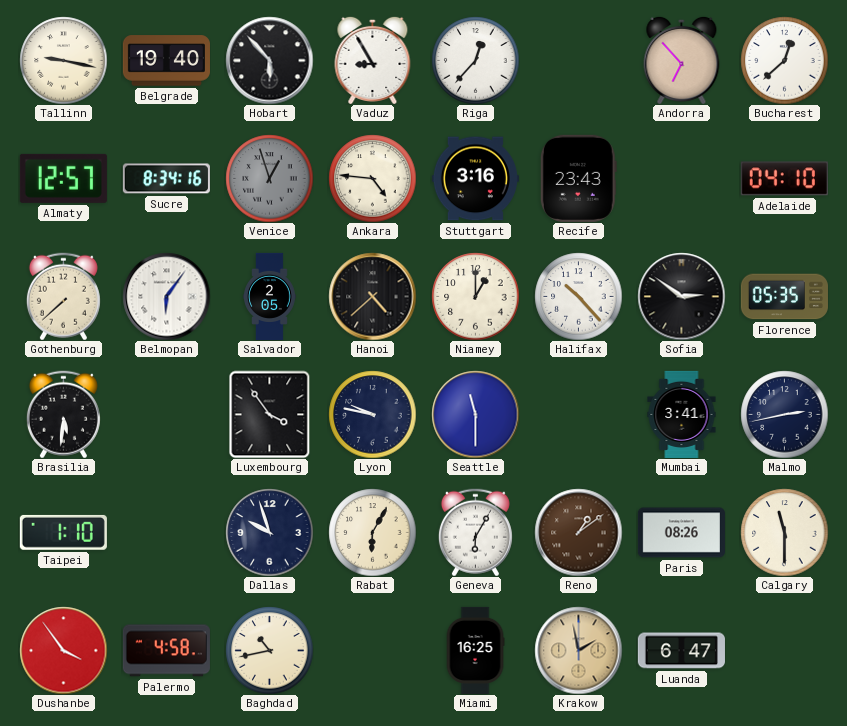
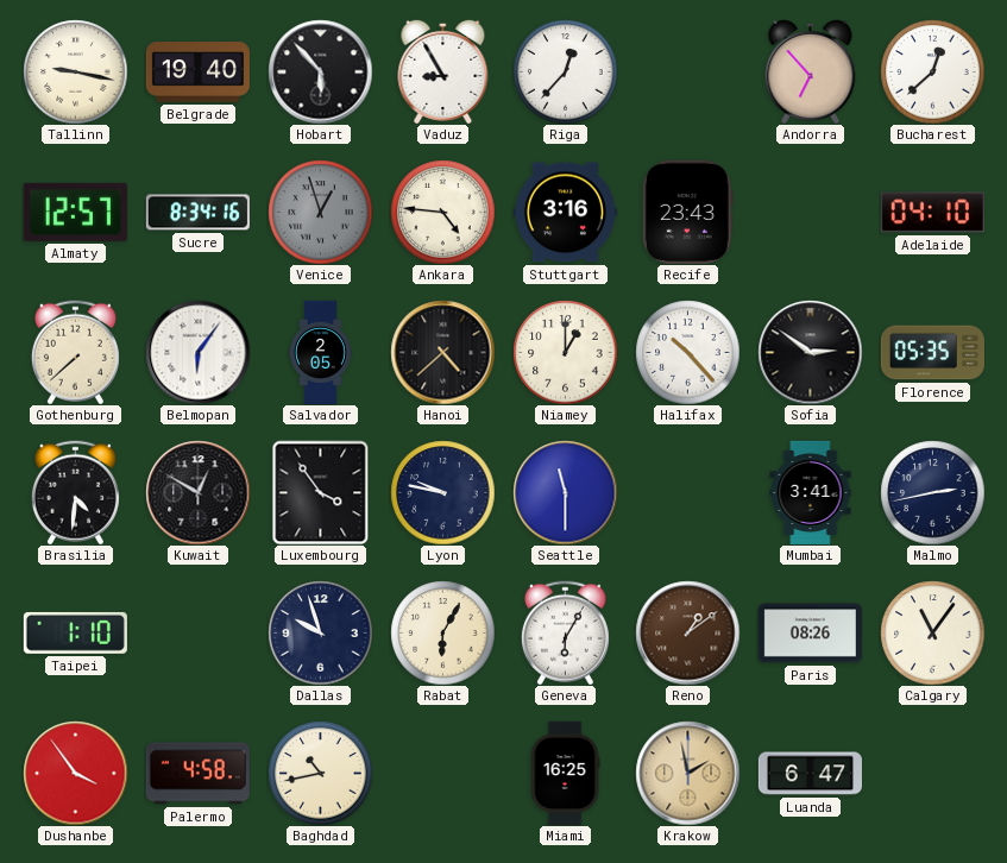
Brasilia: 5:31 -> 4:31
Kuwait: none -> 12:50
Calgary: 11:30 -> 11:06
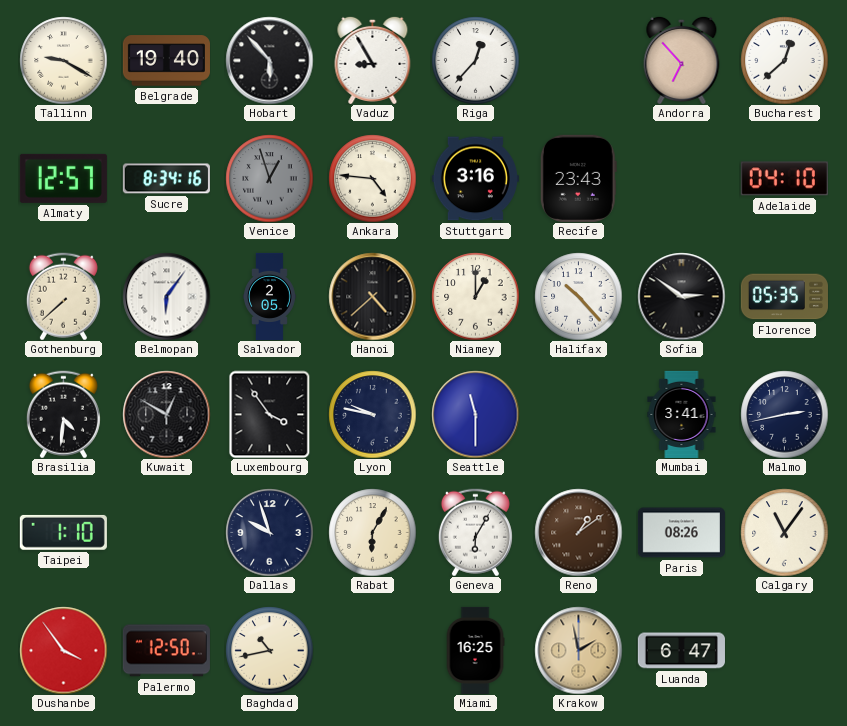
Tallinn: 9:17 -> 9:20
Palermo: 4:58 -> 12:50
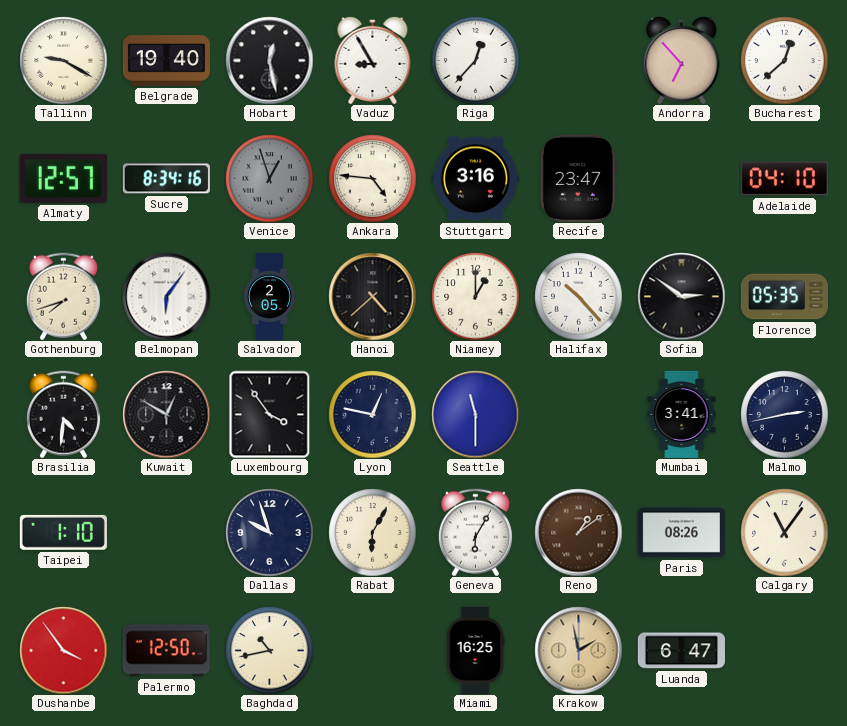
Hobart: 5:53 -> 12:28
Recife: 23:43 -> 23:47
Gothenburg: 7:38 -> 7:42
Lyon: 9:47 -> 12:47
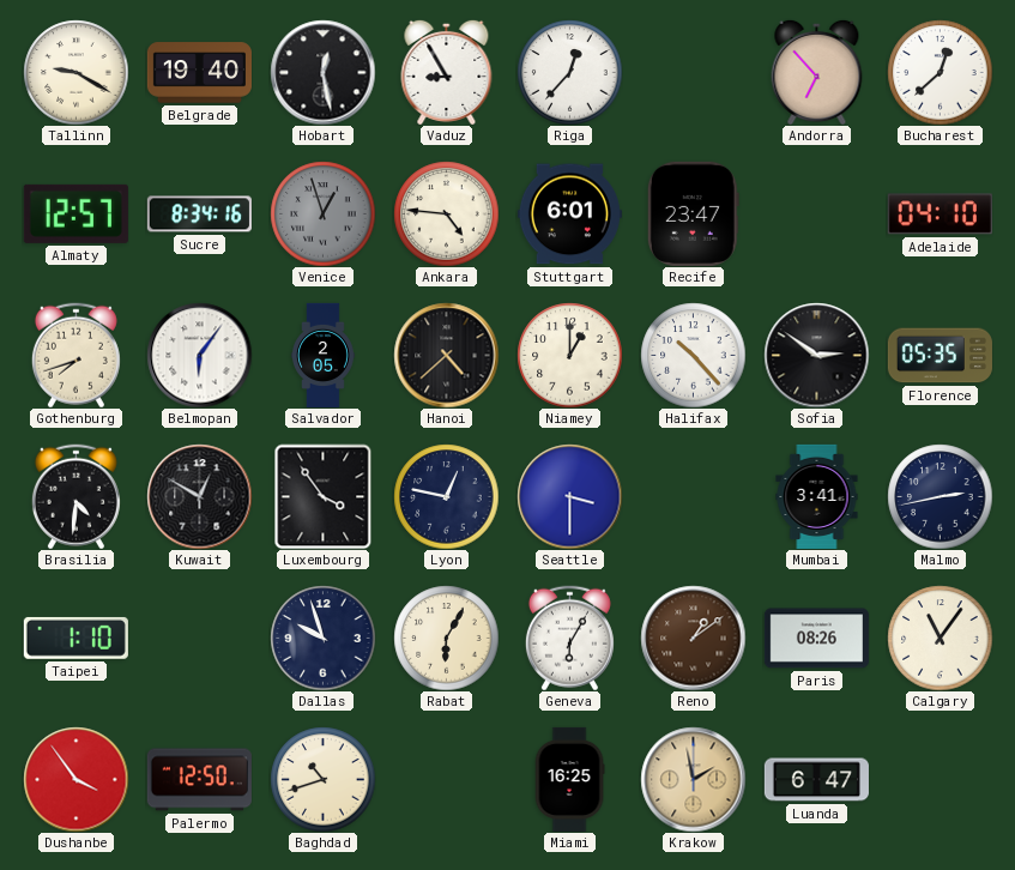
Stuttgart: 3:16 -> 6:01
Seattle: 11:30 -> 3:30
Baghdad: 10:43 -> 10:42
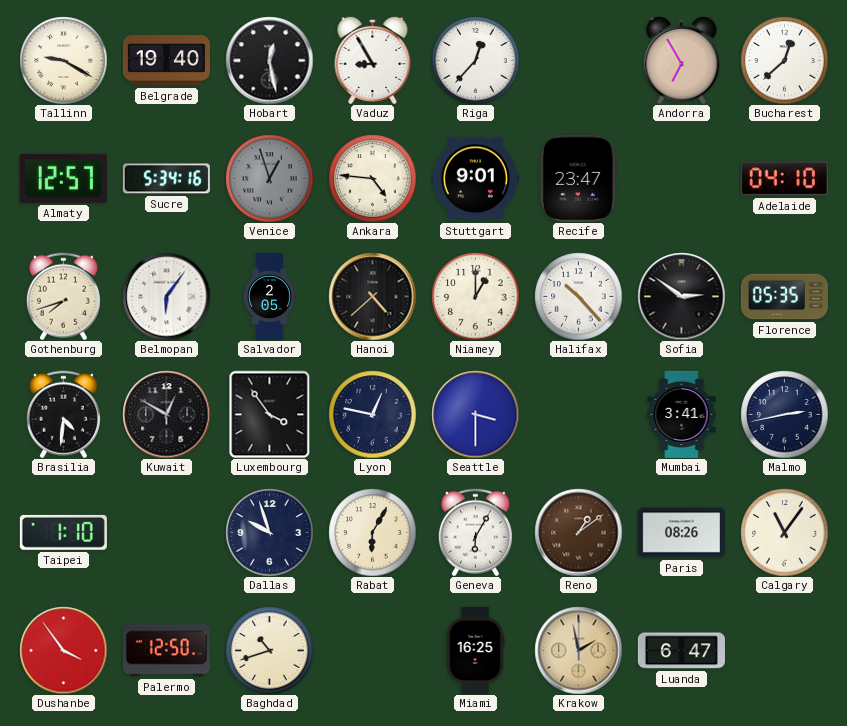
Andorra: 6:53 -> 6:55
Sucre: 8:34 -> 5:34
Stuttgart: 6:01 -> 9:01
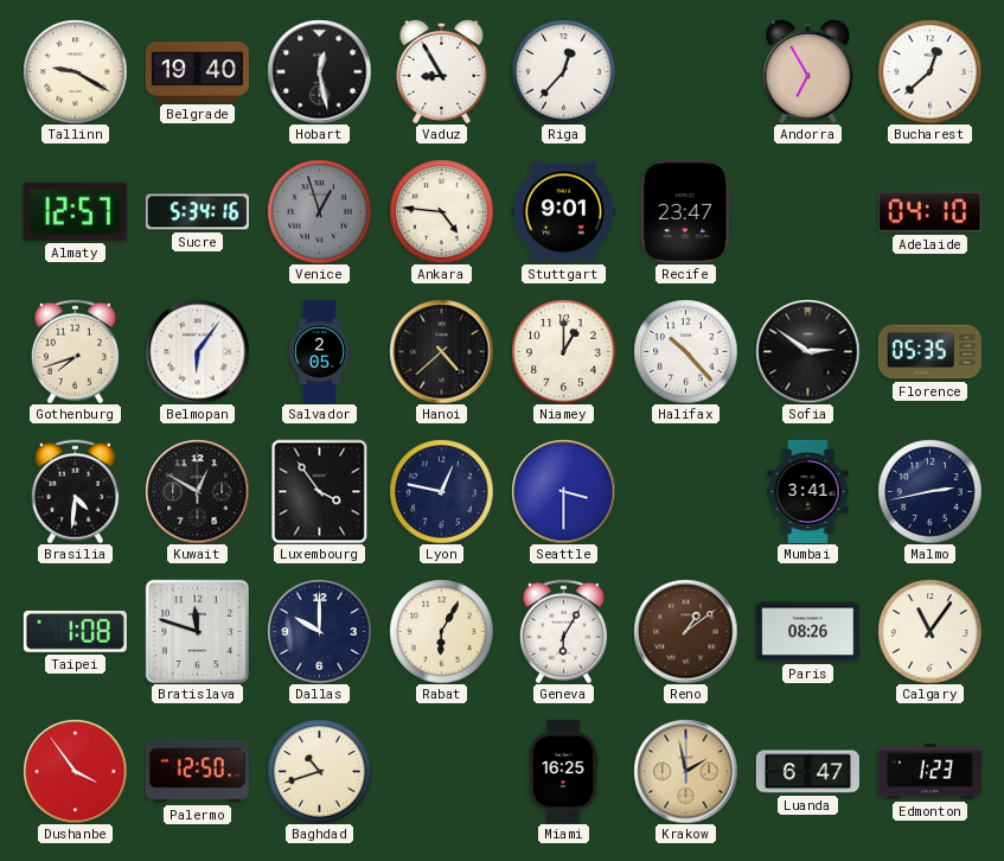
Taipei: 1:10 -> 1:08
Bratislava: none -> 11:48
Dallas: 9:57 -> 10:00
Edmonton: none -> 1:23
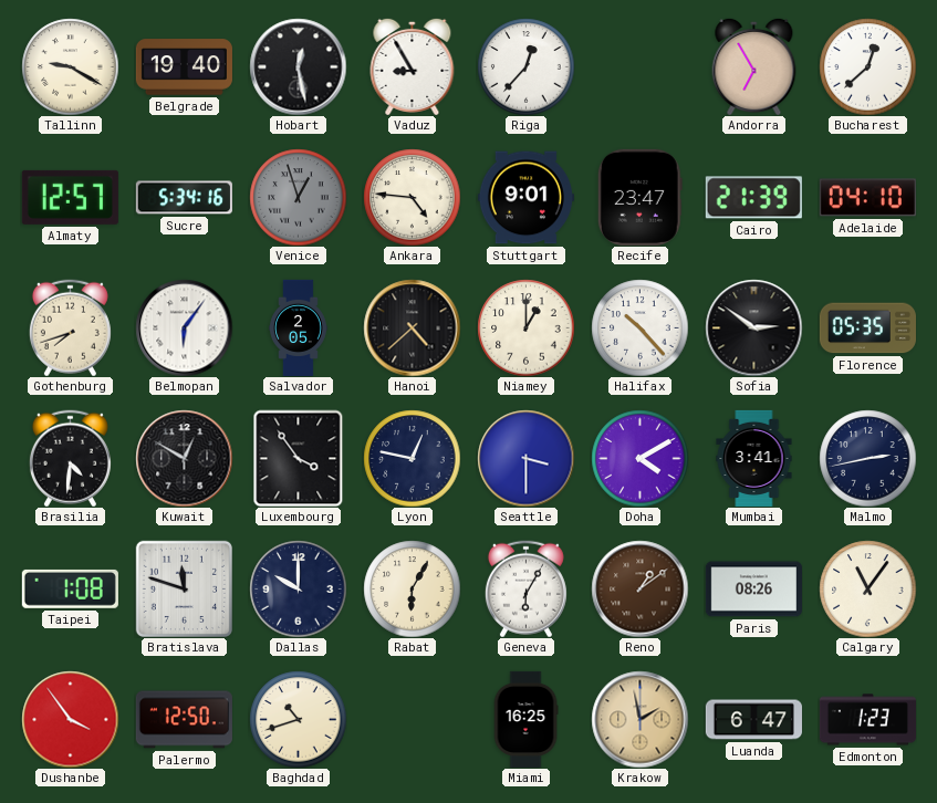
Cairo: none -> 21:39
Doha: none -> 4:10
